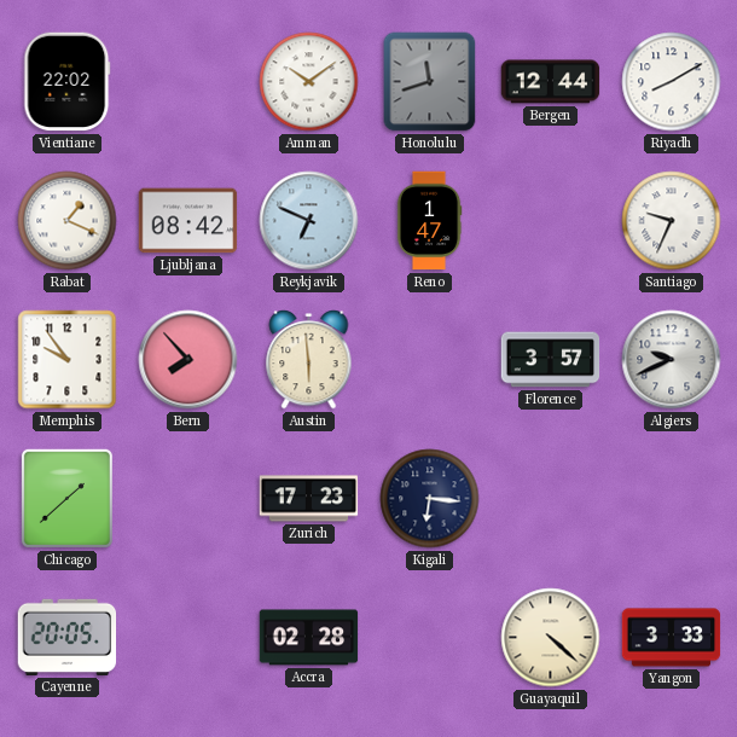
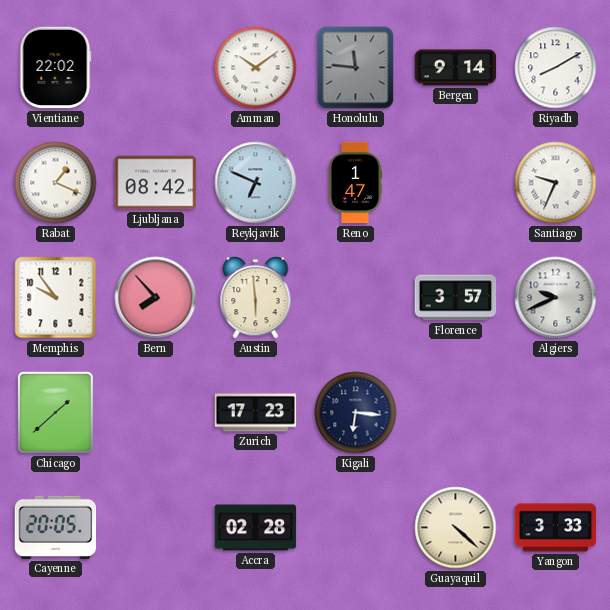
Honolulu: 11:42 -> 11:46
Bergen: 12:44 -> 9:14
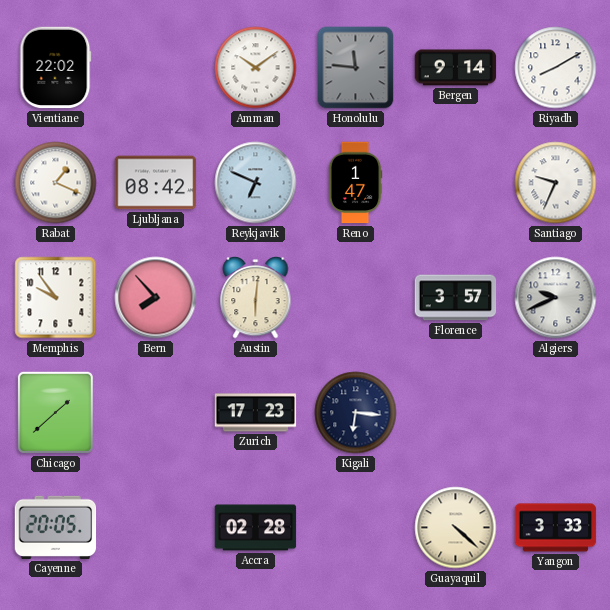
Austin: 5:59 -> 6:01
